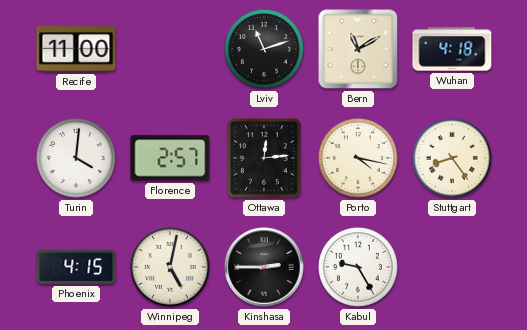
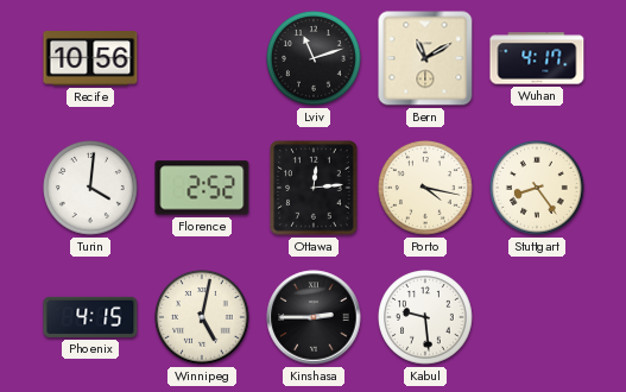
Recife: 11:00 -> 10:56
Wuhan: 4:18 -> 4:17
Florence: 2:57 -> 2:52
Kabul: 9:25 -> 9:29
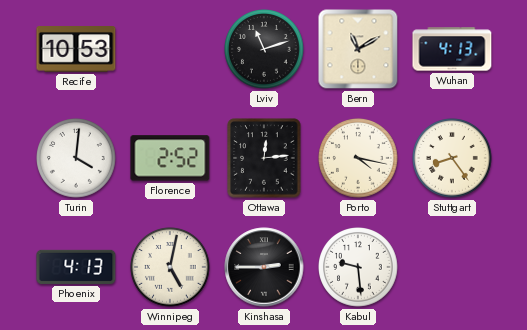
Recife: 10:56 -> 10:53
Wuhan: 4:17 -> 4:13
Phoenix: 4:15 -> 4:13
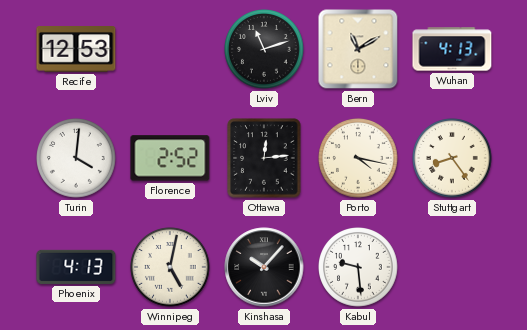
Recife: 10:53 -> 12:53
Kinshasa: 2:45 -> 10:07
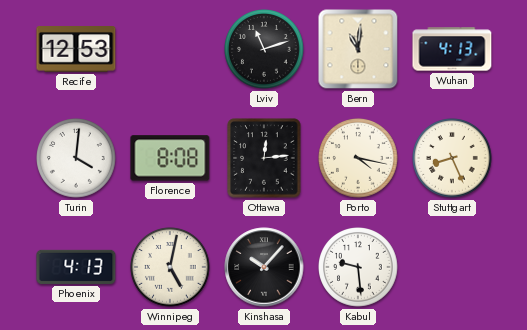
Bern: 11:10 -> 11:01
Florence: 2:52 -> 8:08
Stuttgart: 8:24 -> 8:26
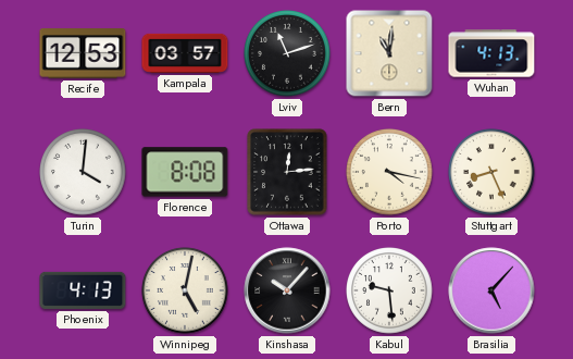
Kampala: none -> 03:57
Brasilia: none -> 5:07
